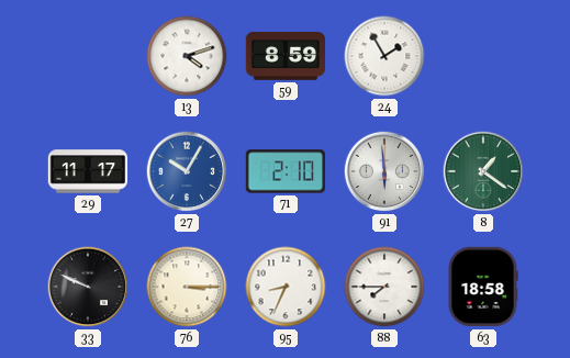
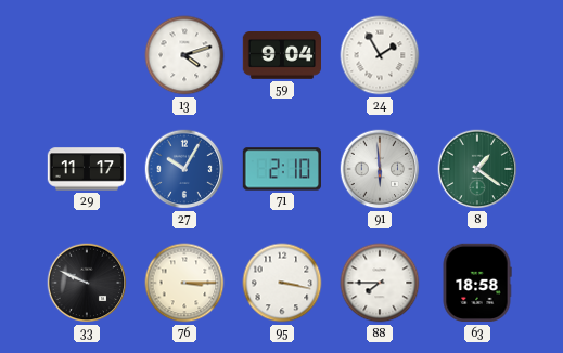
59: 8:59 -> 9:04
95: 8:34 -> 3:17
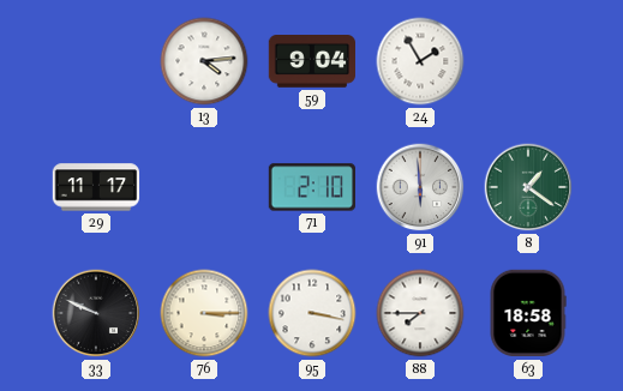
13: 4:12 -> 4:14
27: 10:05 -> none
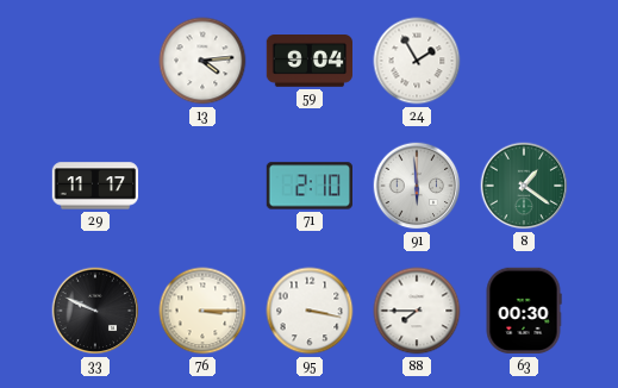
63: 18:58 -> 00:30
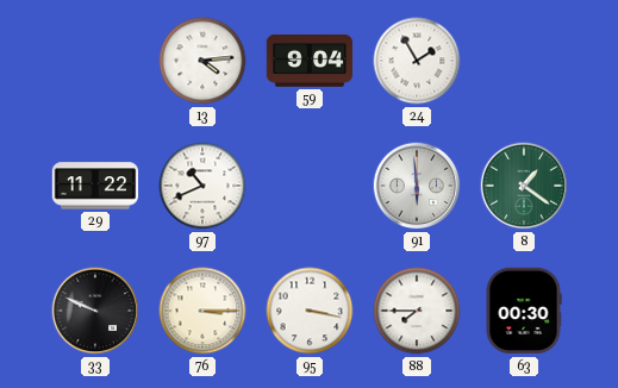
29: 11:17 -> 11:22
97: none -> 10:41
71: 2:10 -> none
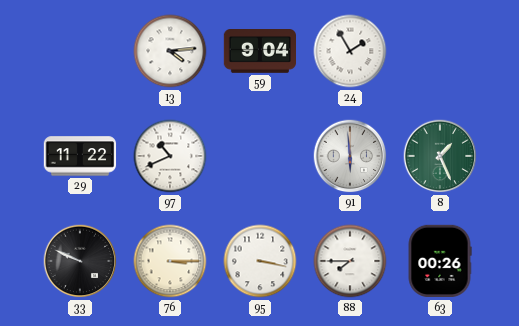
8: 1:21 -> 1:26
63: 00:30 -> 00:26
